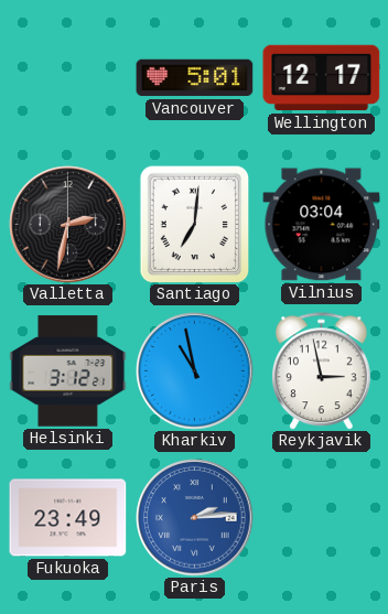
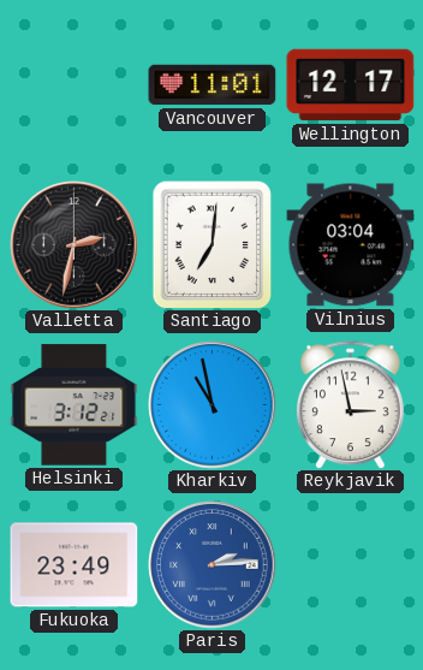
Vancouver: 5:01 -> 11:01
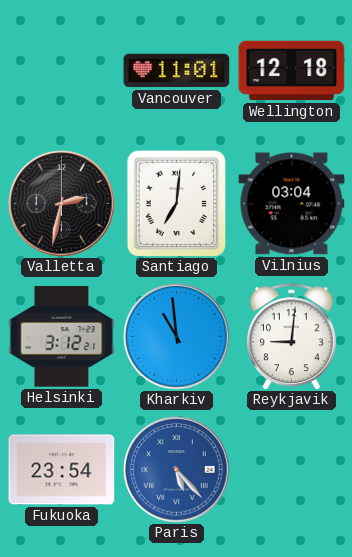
Wellington: 12:17 -> 12:18
Kharkiv: 10:58 -> 10:59
Reykjavik: 2:58 -> 9:01
Fukuoka: 23:49 -> 23:54
Paris: 2:14 -> 5:23
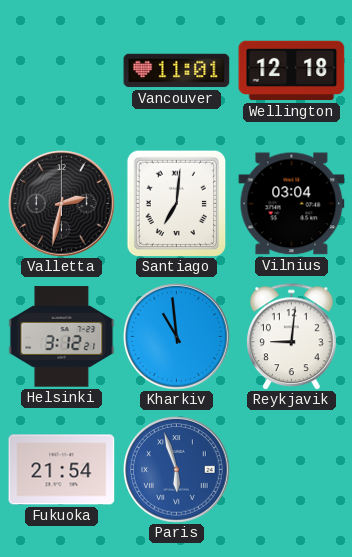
Fukuoka: 23:54 -> 21:54
Paris: 5:23 -> 5:57
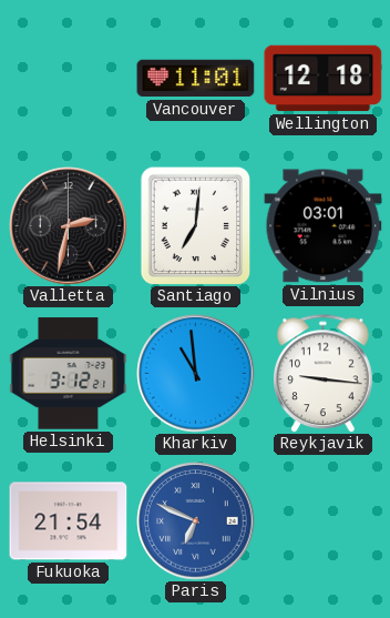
Vilnius: 03:04 -> 03:01
Reykjavik: 9:01 -> 9:16
Paris: 5:57 -> 6:49
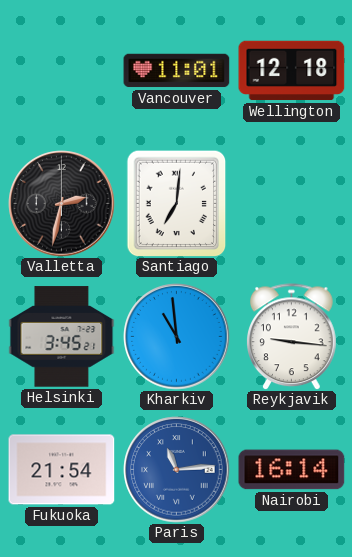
Vilnius: 03:01 -> none
Helsinki: 3:12 -> 3:45
Paris: 6:49 -> 11:14
Nairobi: none -> 16:14
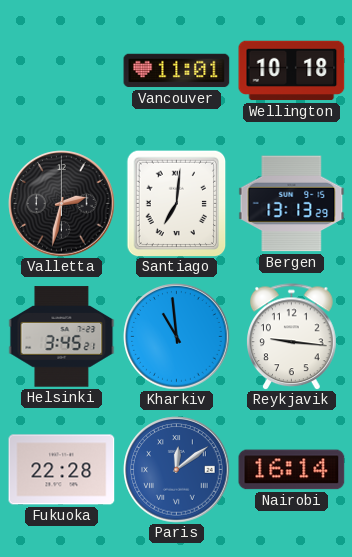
Wellington: 12:18 -> 10:18
Bergen: none -> 13:13
Fukuoka: 21:54 -> 22:28
Paris: 11:14 -> 12:09
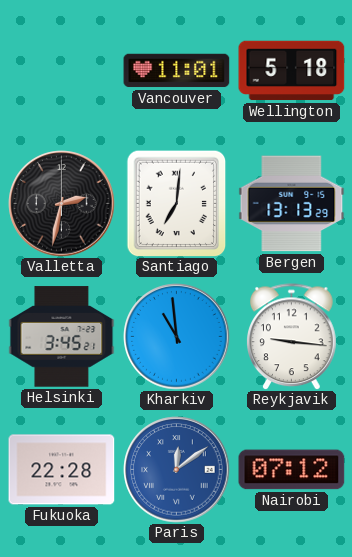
Wellington: 10:18 -> 5:18
Nairobi: 16:14 -> 07:12
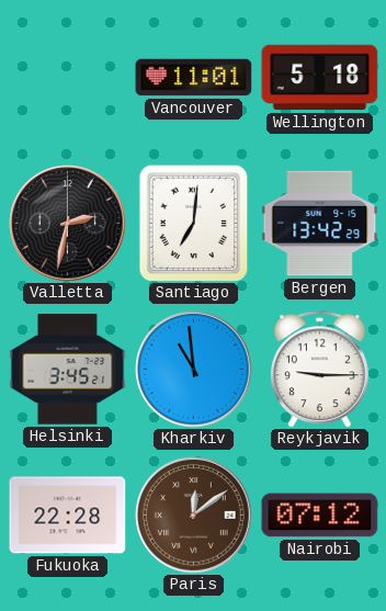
Bergen: 13:13 -> 13:42
Reykjavik: 9:16 -> 9:15
Paris dial: blue -> brown
